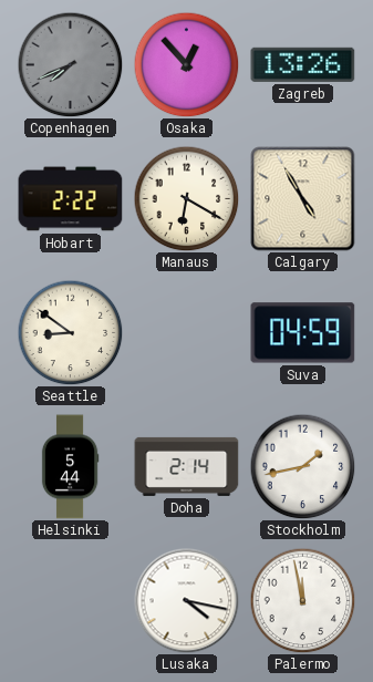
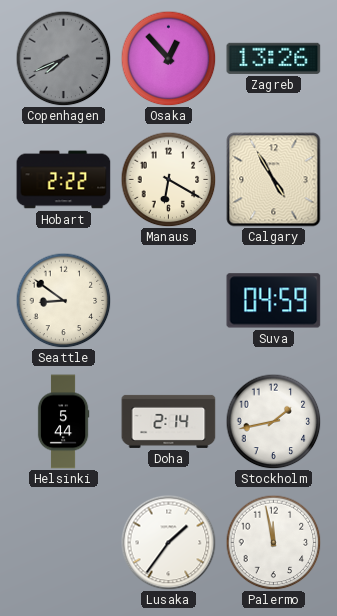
Lusaka: 4:17 -> 1:36
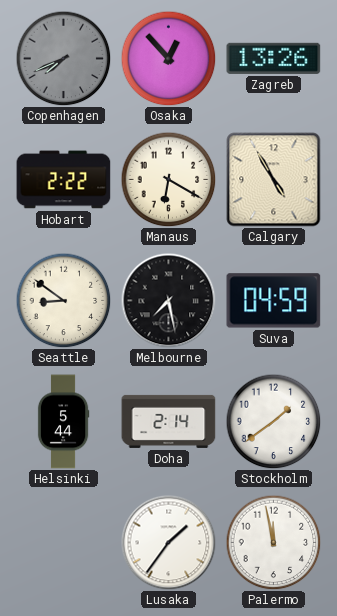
Melbourne: none -> 7:28
Stockholm: 1:43 -> 1:39
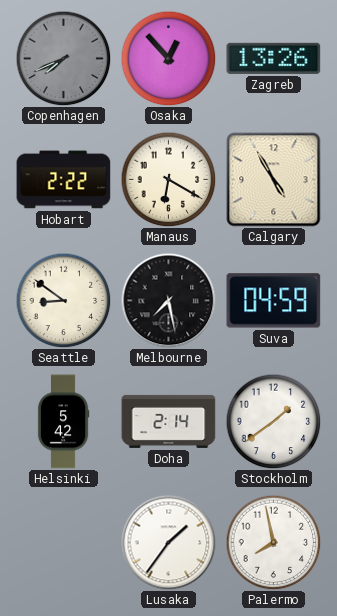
Helsinki: 5:44 -> 5:42
Palermo: 11:58 -> 7:58
